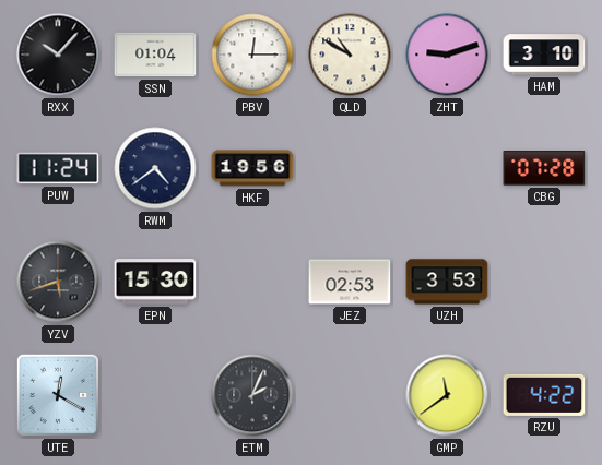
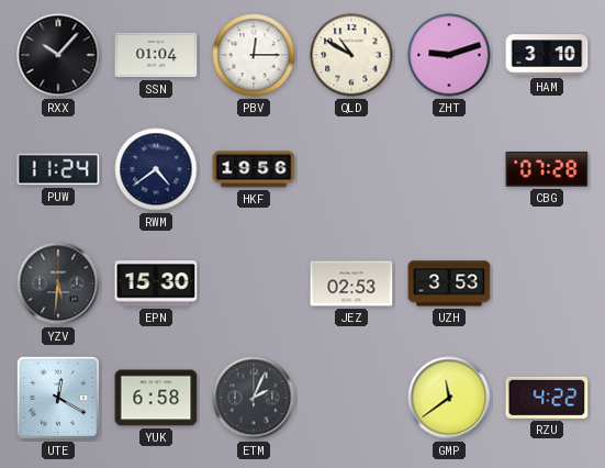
YZV: 5:42 -> 5:31
YUK: none -> 6:58
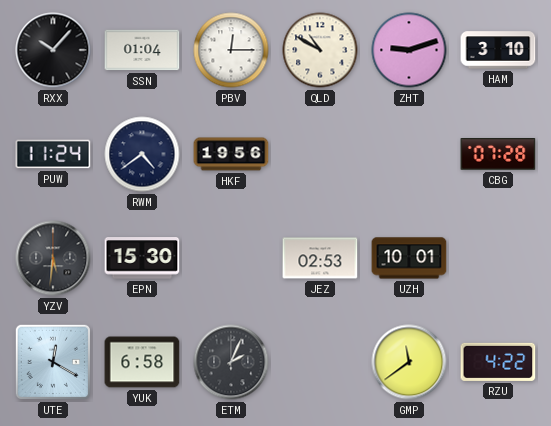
UZH: 3:53 -> 10:01
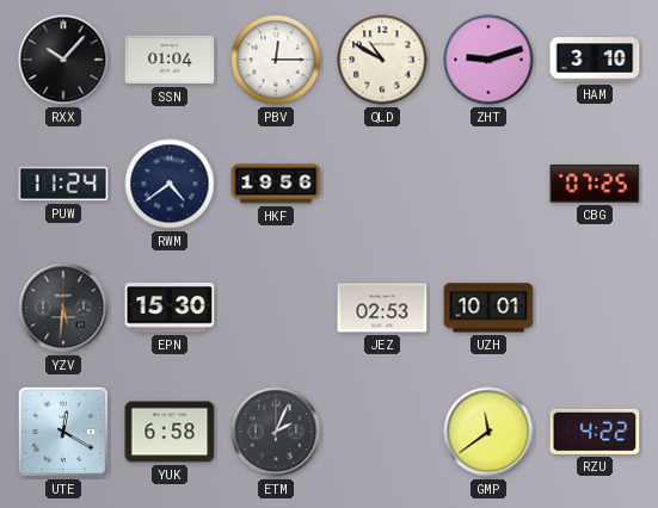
CBG: 07:28 -> 07:25
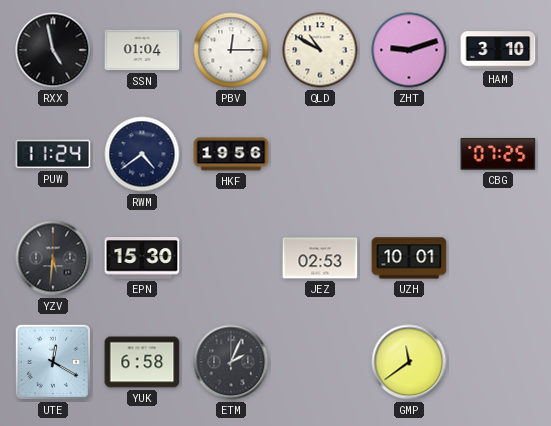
RXX: 10:07 -> 4:58
RZU: 4:22 -> none
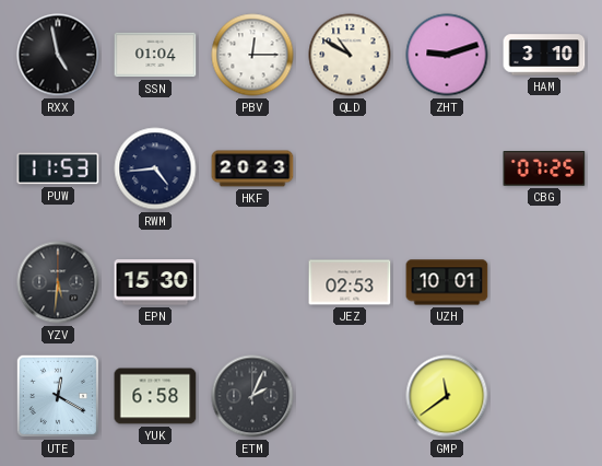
PUW: 11:24 -> 11:53
RWM: 4:39 -> 4:44
HKF: 19:56 -> 20:23
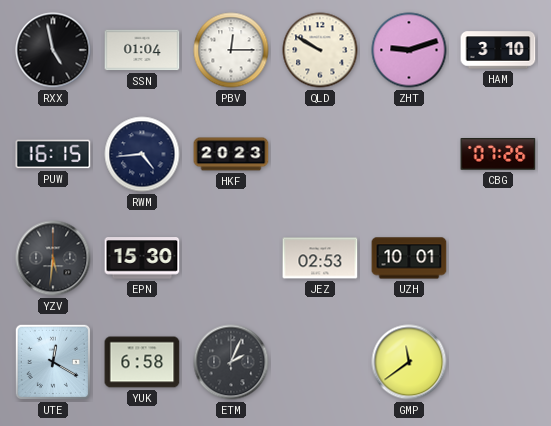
QLD: 10:50 -> 9:50
PUW: 11:53 -> 16:15
CBG: 07:25 -> 07:26
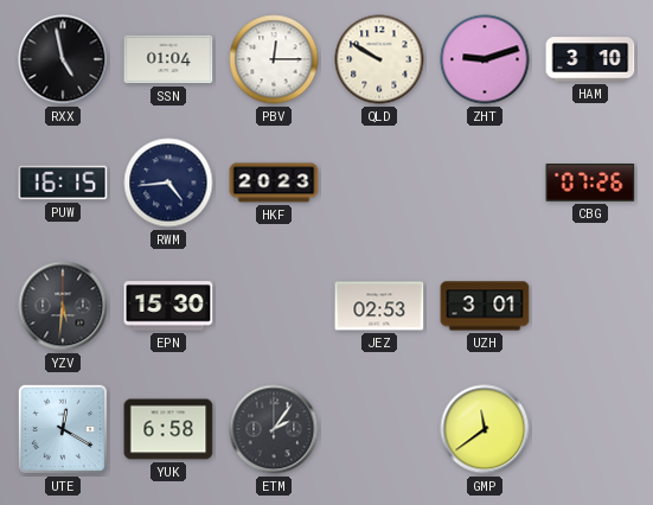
UZH: 10:01 -> 3:01
ETM: 2:04 -> 2:06
